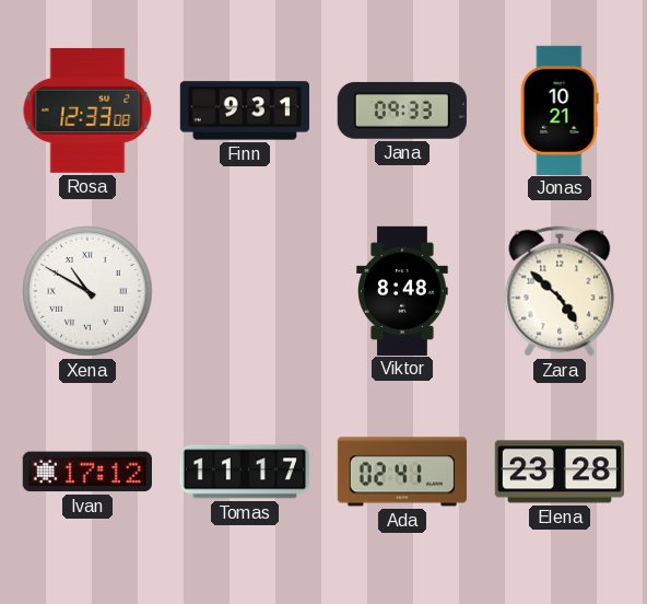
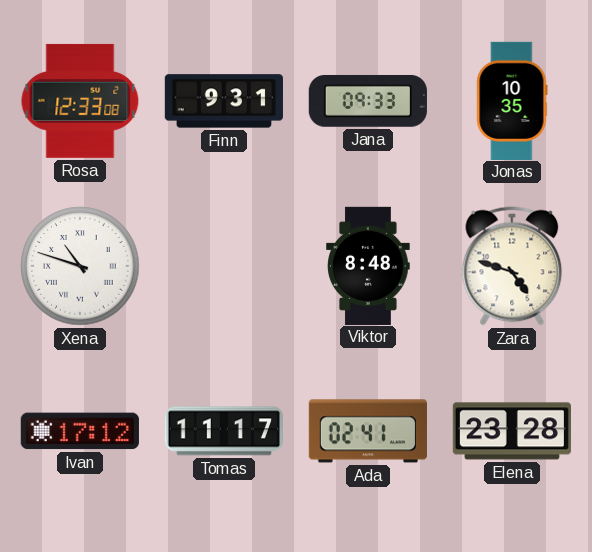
Jonas: 10:21 -> 10:35
Xena: 10:50 -> 10:48
Zara: 4:52 -> 4:48
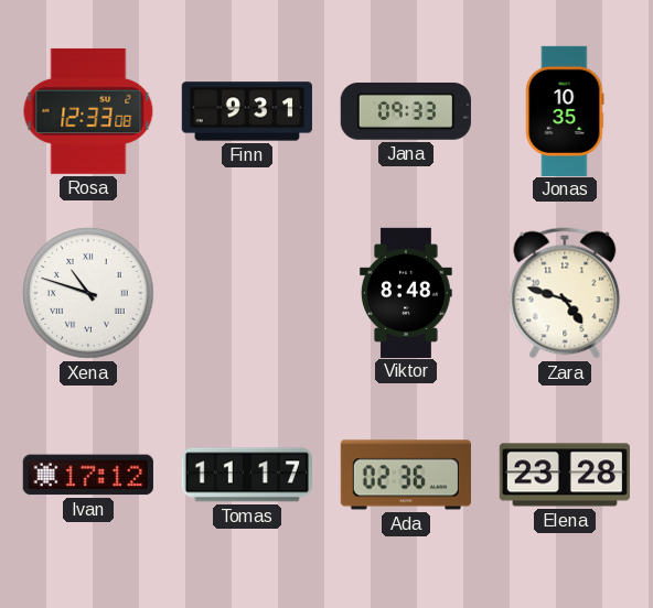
Ada: 02:41 -> 02:36
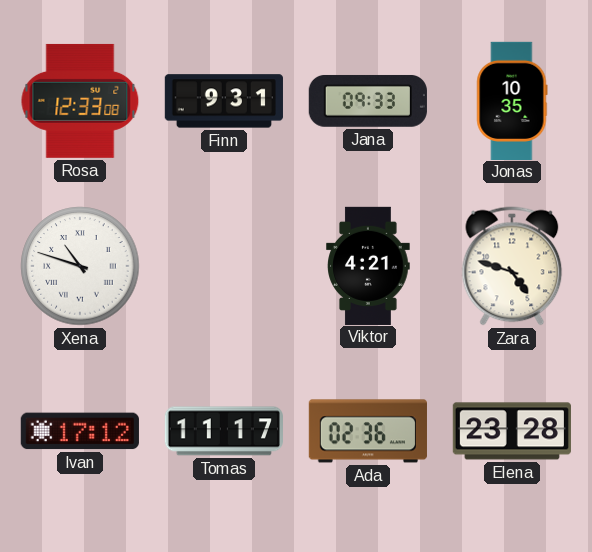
Viktor: 8:48 -> 4:21
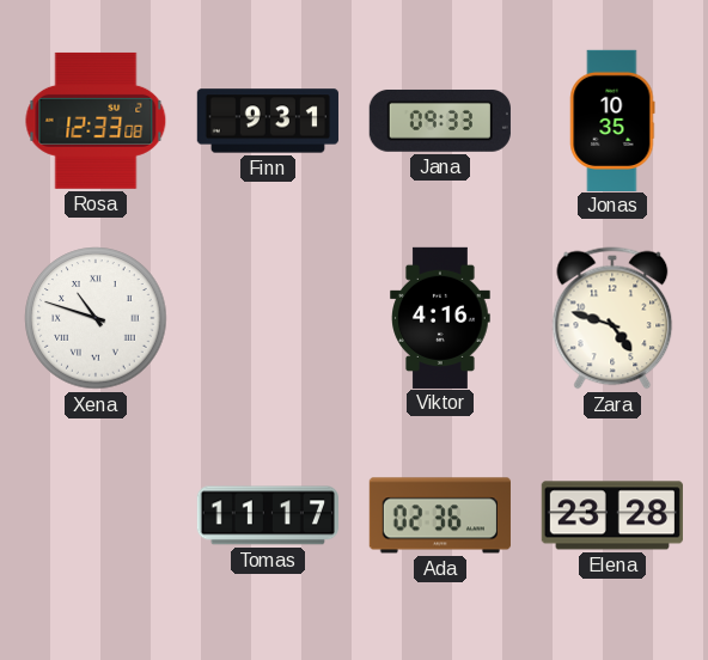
Viktor: 4:21 -> 4:16
Ivan: 17:12 -> none
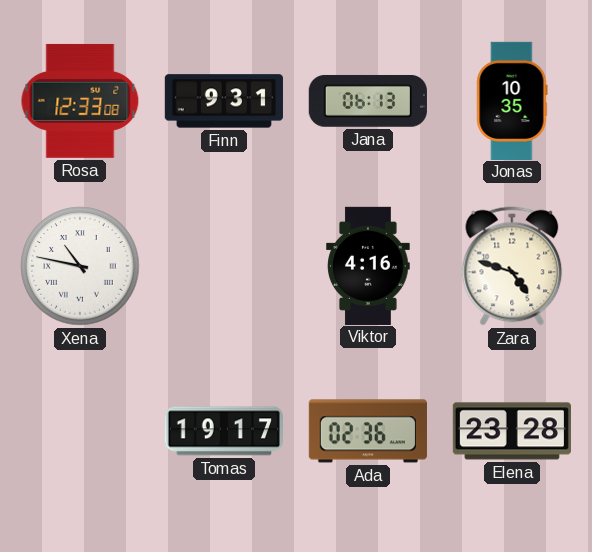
Jana: 09:33 -> 06:13
Xena: 10:48 -> 10:47
Tomas: 11:17 -> 19:17
